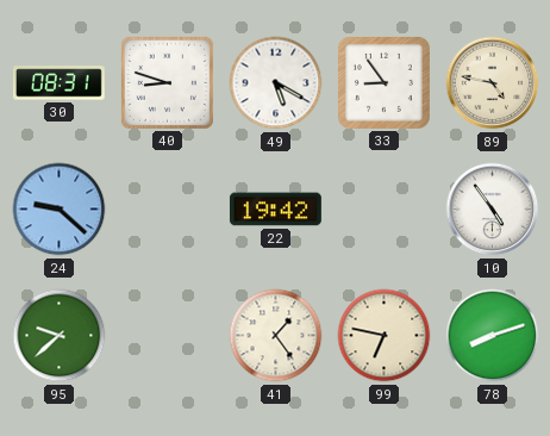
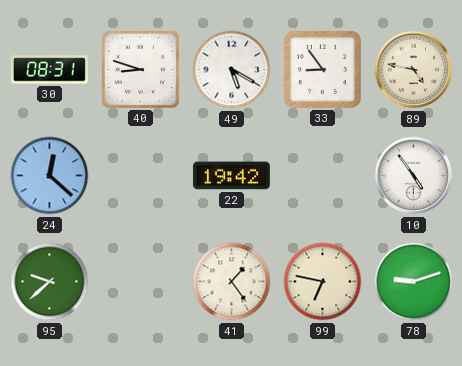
24: 9:22 -> 12:22
78: 8:12 -> 9:12
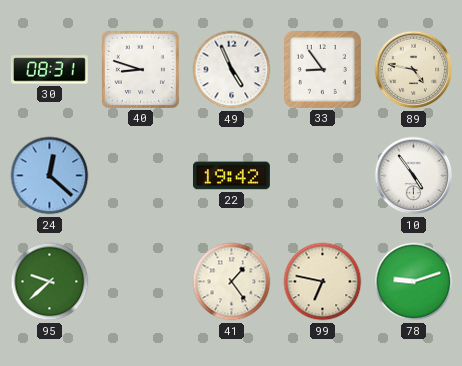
49: 5:20 -> 4:56
